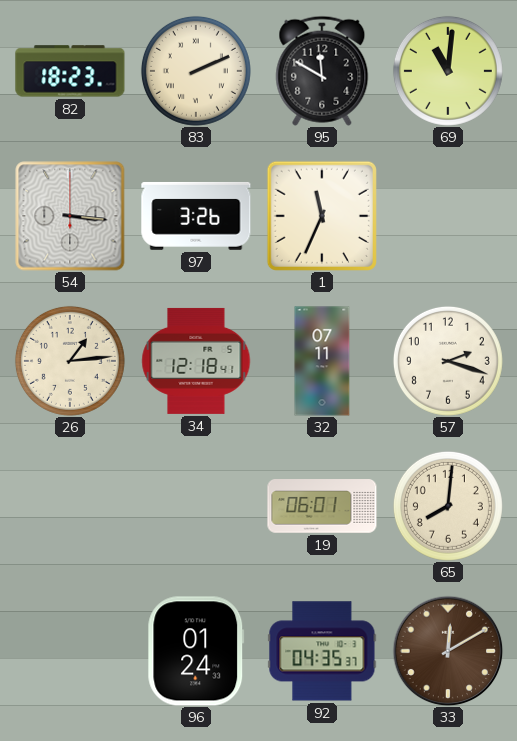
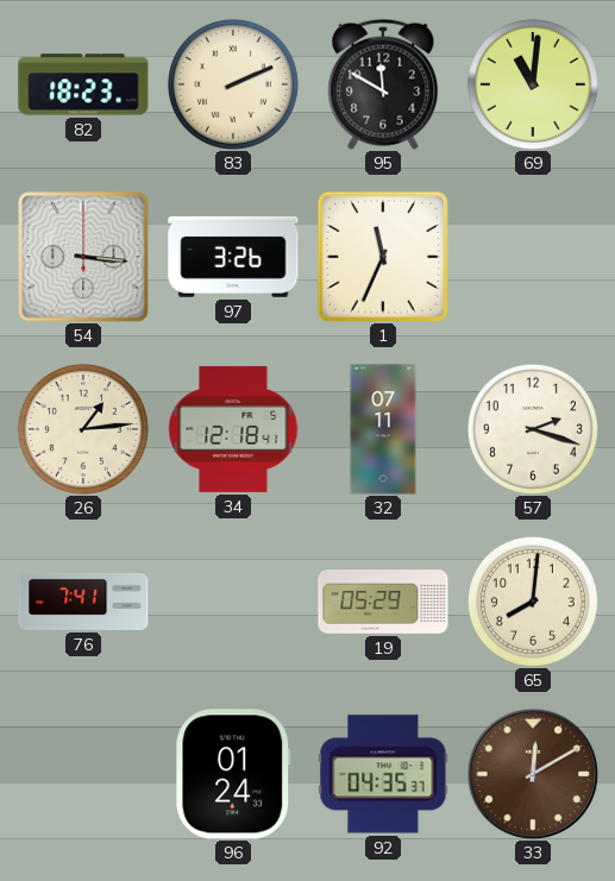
76: none -> 7:41
19: 06:01 -> 05:29
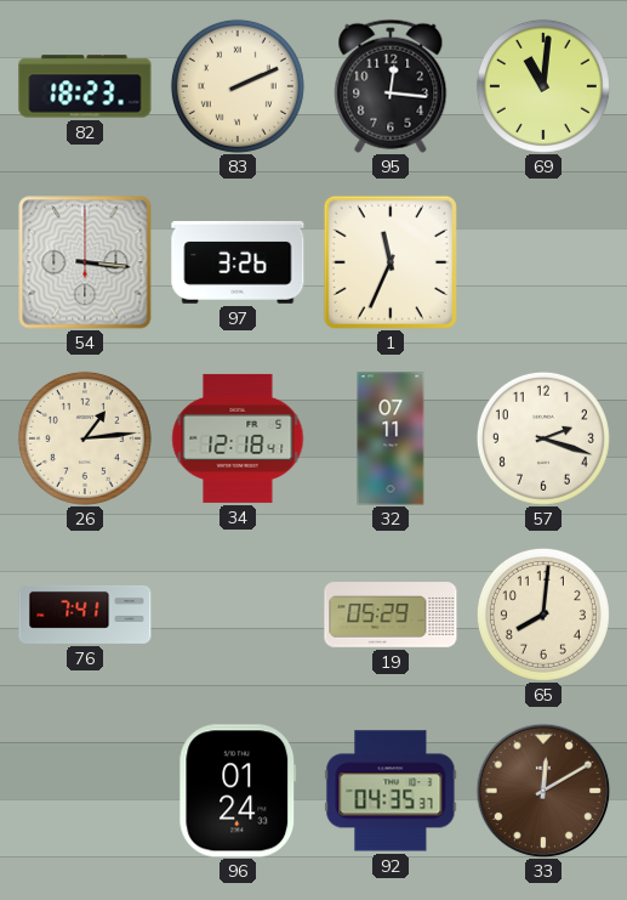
95: 11:50 -> 12:16
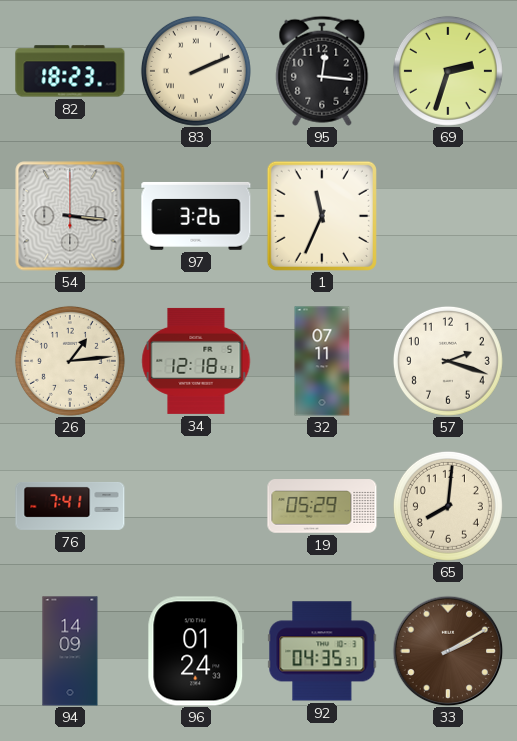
69: 11:01 -> 2:33
94: none -> 14:09
33: 12:10 -> 2:10
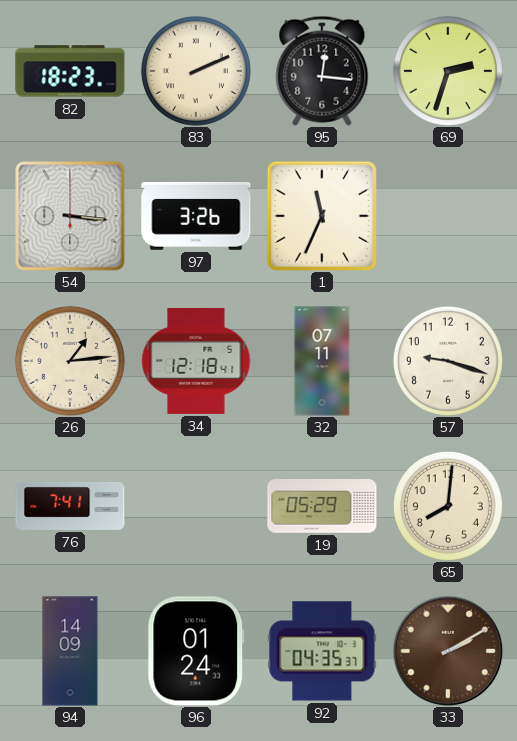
57: 2:18 -> 9:18
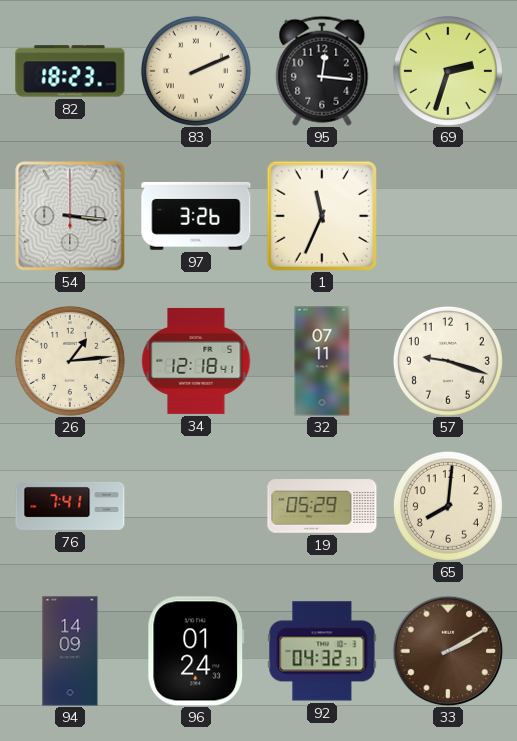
92: 04:35 -> 04:32
